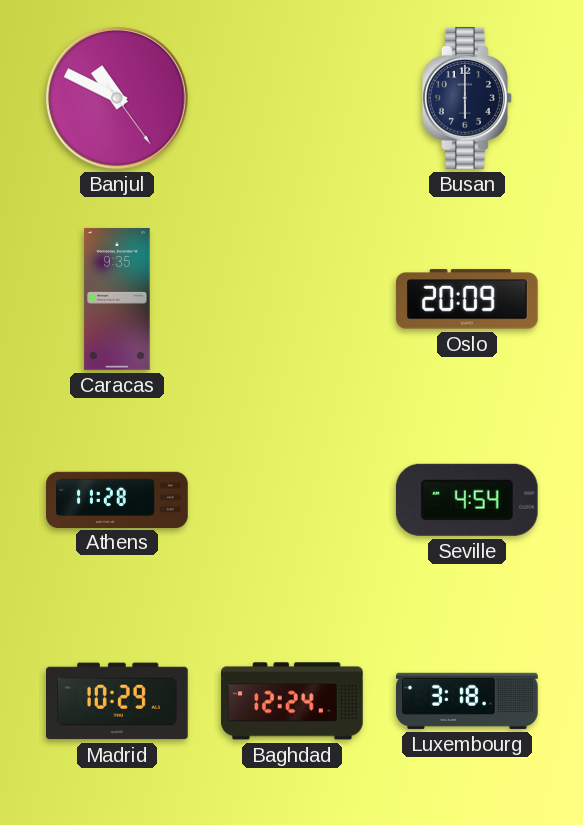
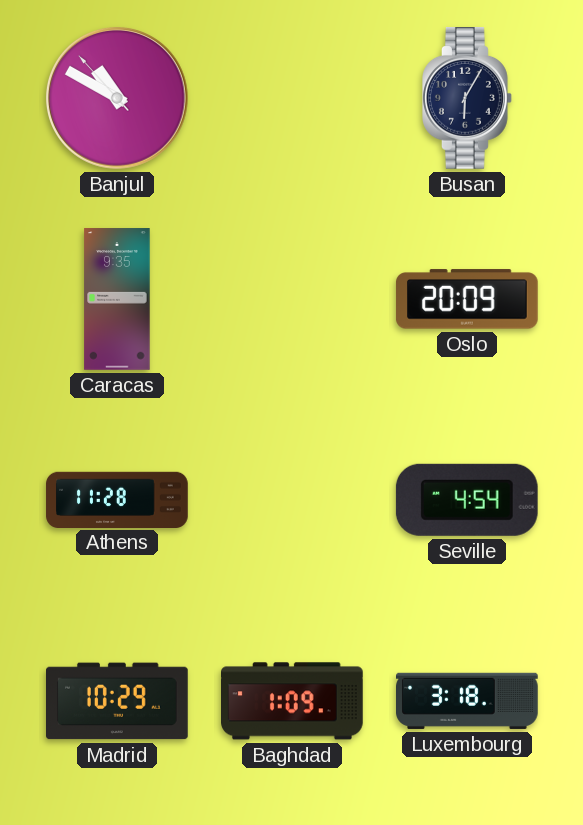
Banjul: 10:49:24 -> 10:49:53
Busan: 6:00 -> 6:05
Baghdad: 12:24 -> 1:09
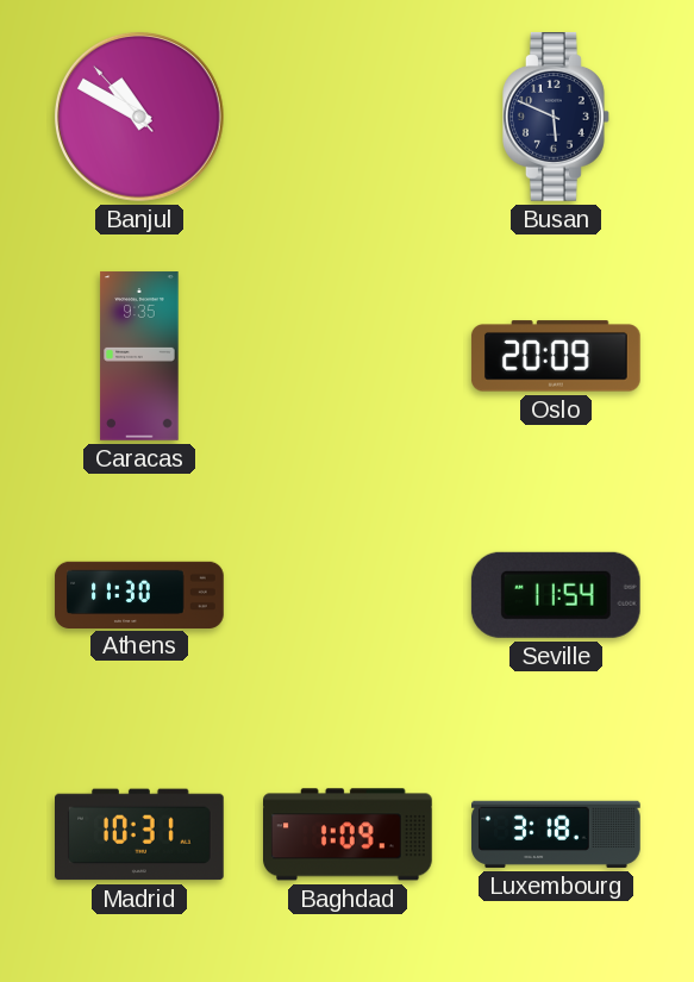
Busan: 6:05 -> 5:49
Athens: 11:28 -> 11:30
Seville: 4:54 -> 11:54
Madrid: 10:29 -> 10:31
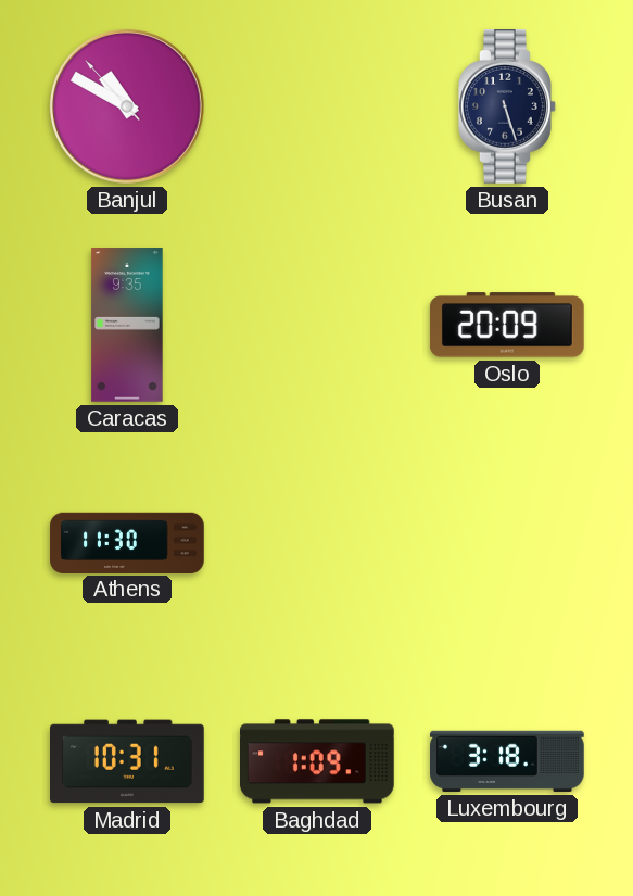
Busan: 5:49 -> 5:27
Seville: 11:54 -> none
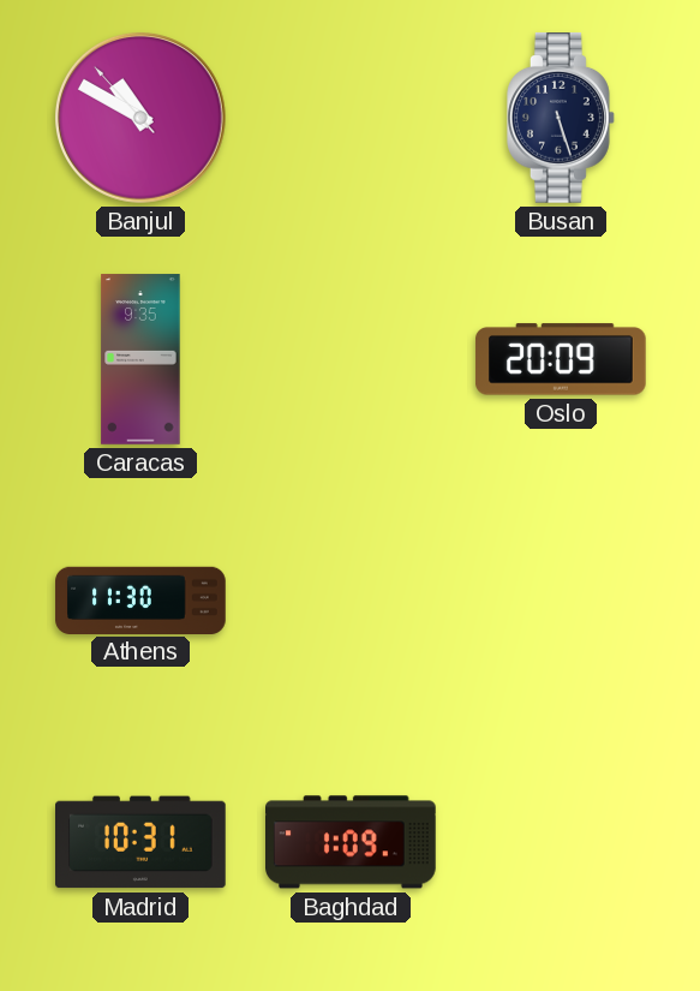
Luxembourg: 3:18 -> none
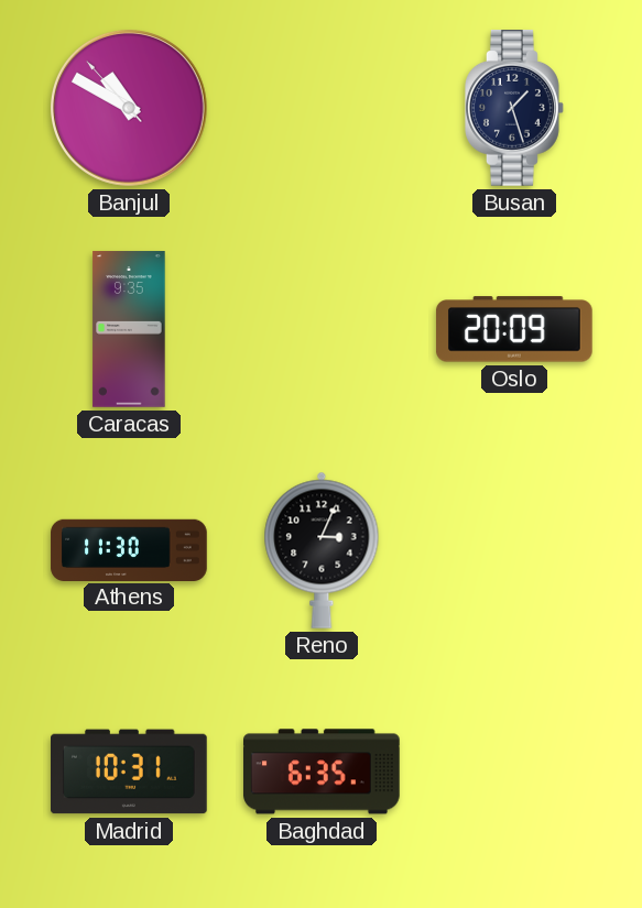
Busan: 5:27 -> 1:27
Reno: none -> 3:04
Baghdad: 1:09 -> 6:35
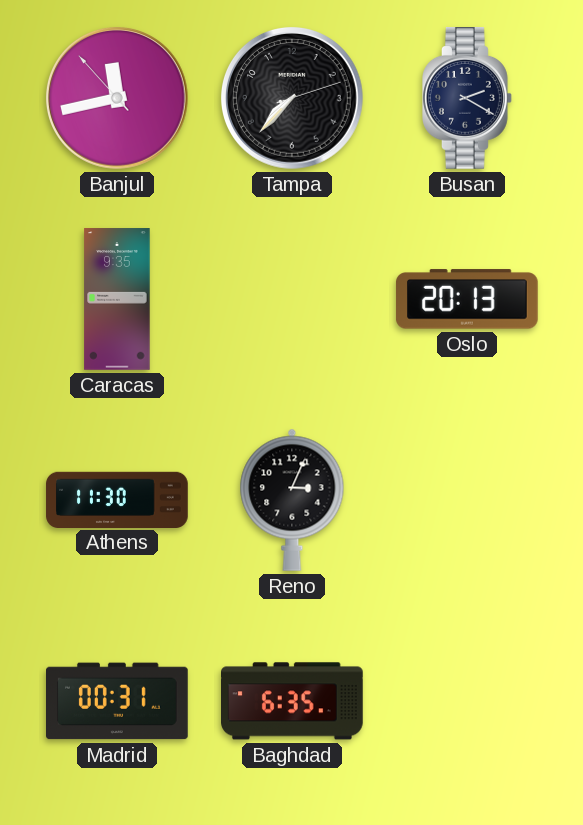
Banjul: 10:49 -> 11:42
Tampa: none -> 7:37
Busan: 1:27 -> 2:20
Oslo: 20:09 -> 20:13
Madrid: 10:31 -> 00:31
